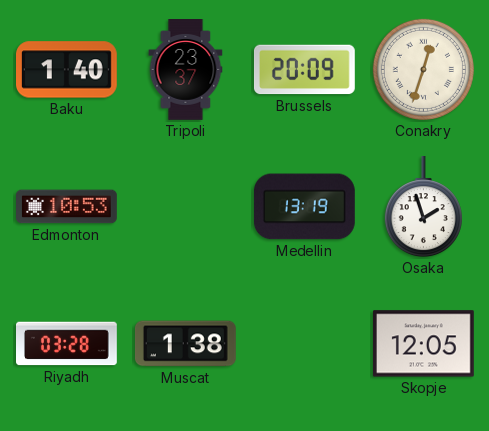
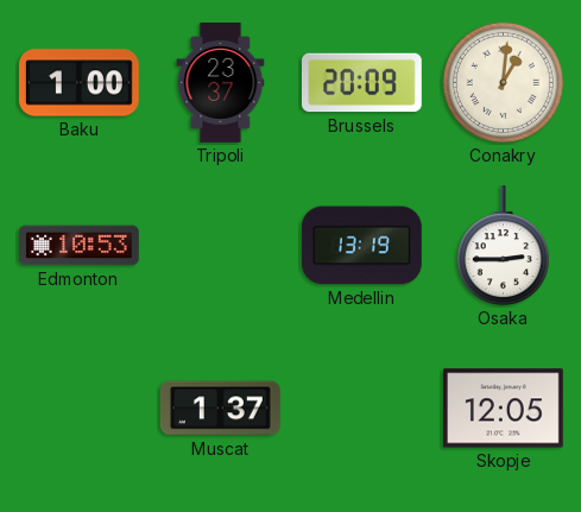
Baku: 1:40 -> 1:00
Conakry: 12:33 -> 1:01
Osaka: 1:57 -> 2:45
Riyadh: 03:28 -> none
Muscat: 1:38 -> 1:37
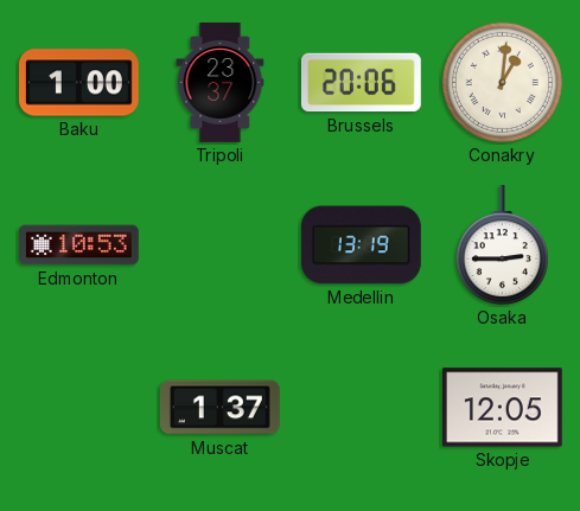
Brussels: 20:09 -> 20:06
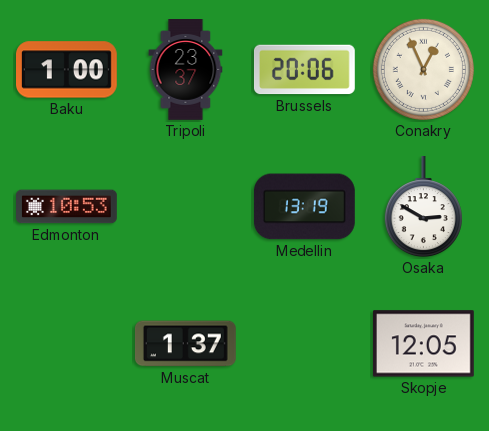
Conakry: 1:01 -> 12:56
Osaka: 2:45 -> 2:50
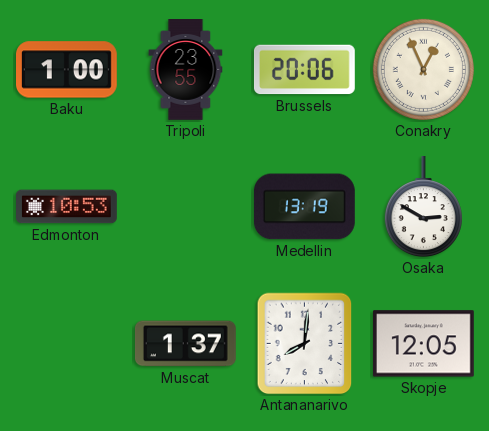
Tripoli: 23:37 -> 23:55
Antananarivo: none -> 8:01
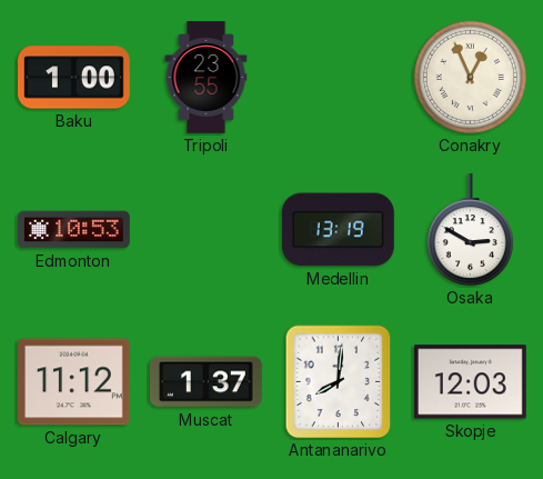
Brussels: 20:06 -> none
Calgary: none -> 11:12
Skopje: 12:05 -> 12:03
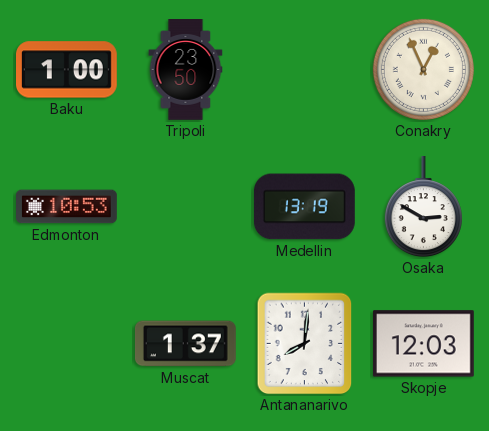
Tripoli: 23:55 -> 23:50
Calgary: 11:12 -> none
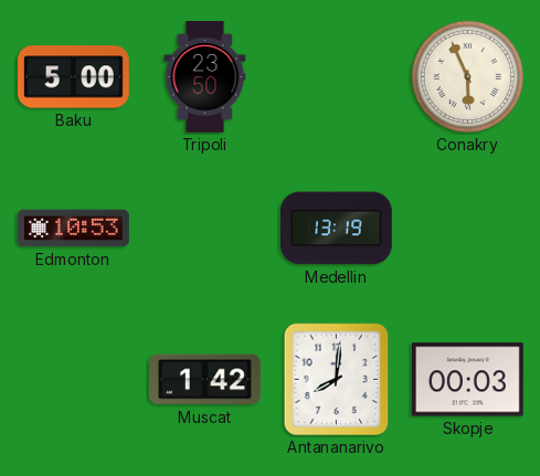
Baku: 1:00 -> 5:00
Conakry: 12:56 -> 5:56
Osaka: 2:50 -> none
Muscat: 1:37 -> 1:42
Skopje: 12:03 -> 00:03
